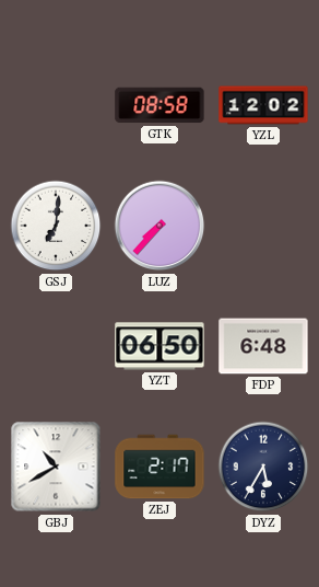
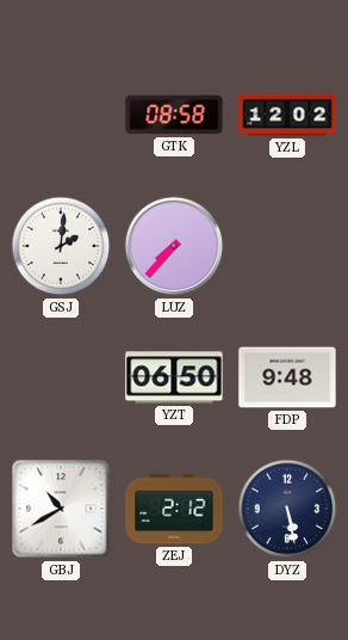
GSJ: 7:01 -> 2:01
FDP: 6:48 -> 9:48
ZEJ: 2:17 -> 2:12
DYZ: 5:35 -> 5:28
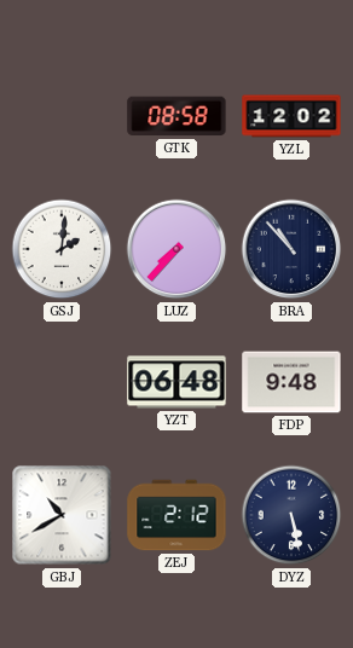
BRA: none -> 10:53
YZT: 06:50 -> 06:48
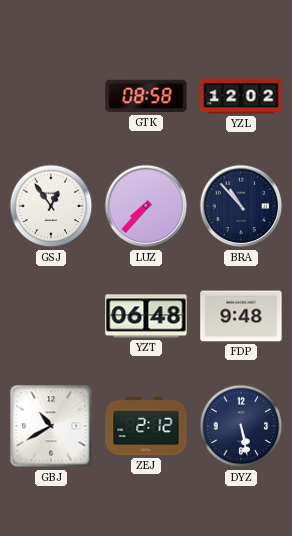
GSJ: 2:01 -> 12:54
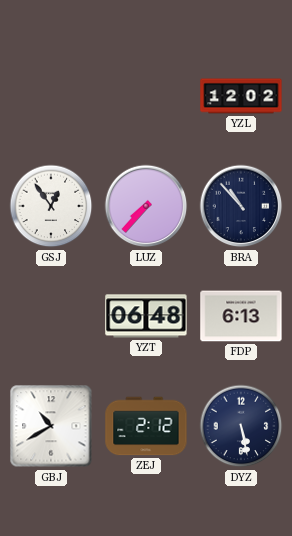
GTK: 08:58 -> none
FDP: 9:48 -> 6:13
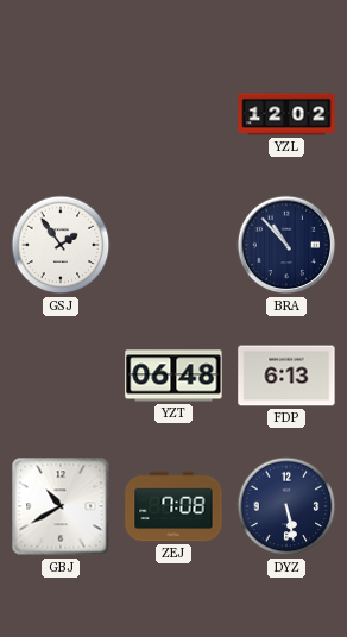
GSJ: 12:54 -> 1:54
LUZ: 7:37 -> none
ZEJ: 2:12 -> 7:08
